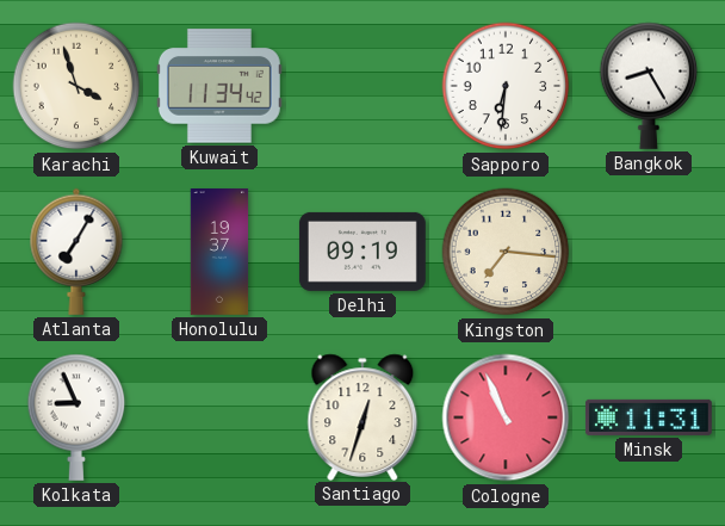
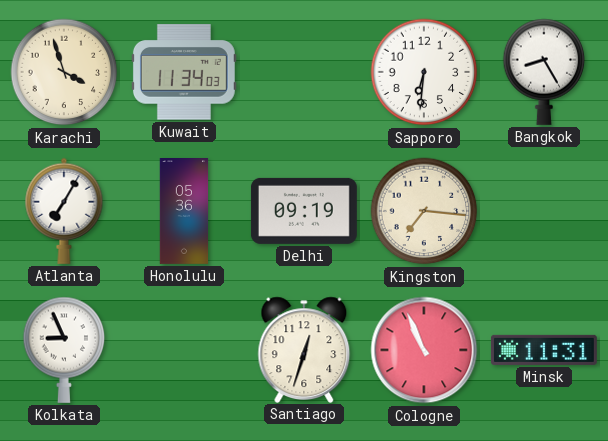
Kuwait: 11:34:42 -> 11:34:03
Honolulu: 19:37 -> 05:36
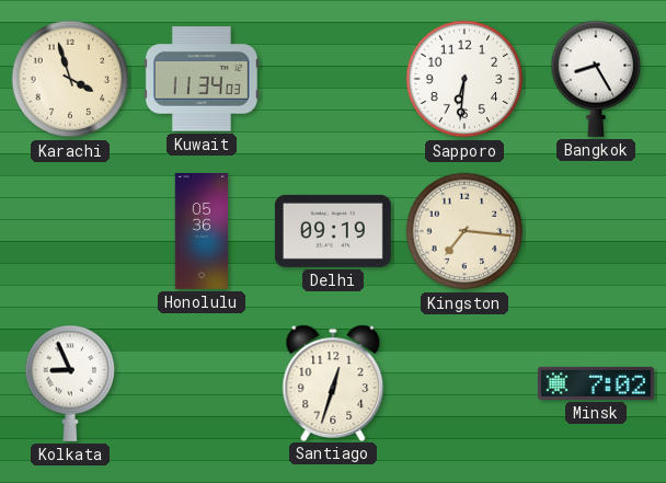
Atlanta: 7:05 -> none
Cologne: 10:56 -> none
Minsk: 11:31 -> 7:02
